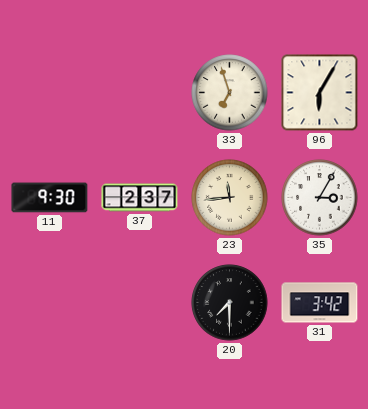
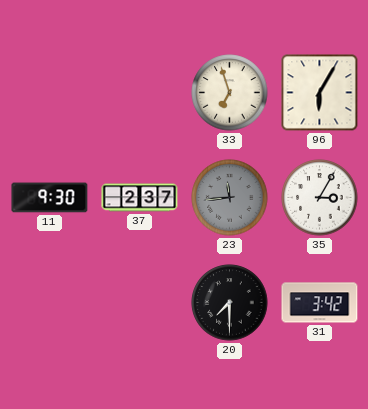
23 dial: cream -> grey
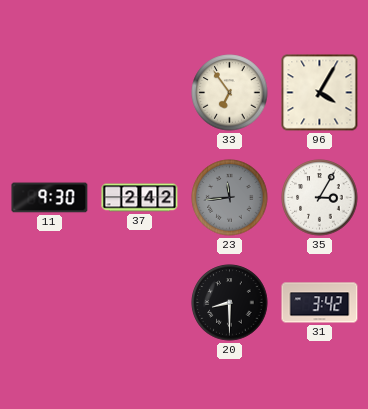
33: 6:57 -> 6:54
96: 6:05 -> 4:05
37: 2:37 -> 2:42
20: 7:30 -> 8:30
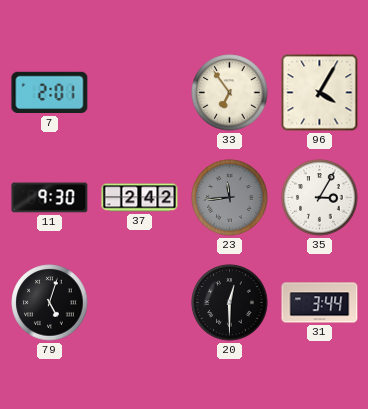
7: none -> 2:01
79: none -> 5:03
20: 8:30 -> 12:30
31: 3:42 -> 3:44
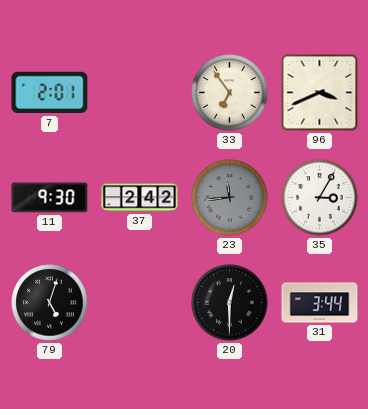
96: 4:05 -> 3:41
